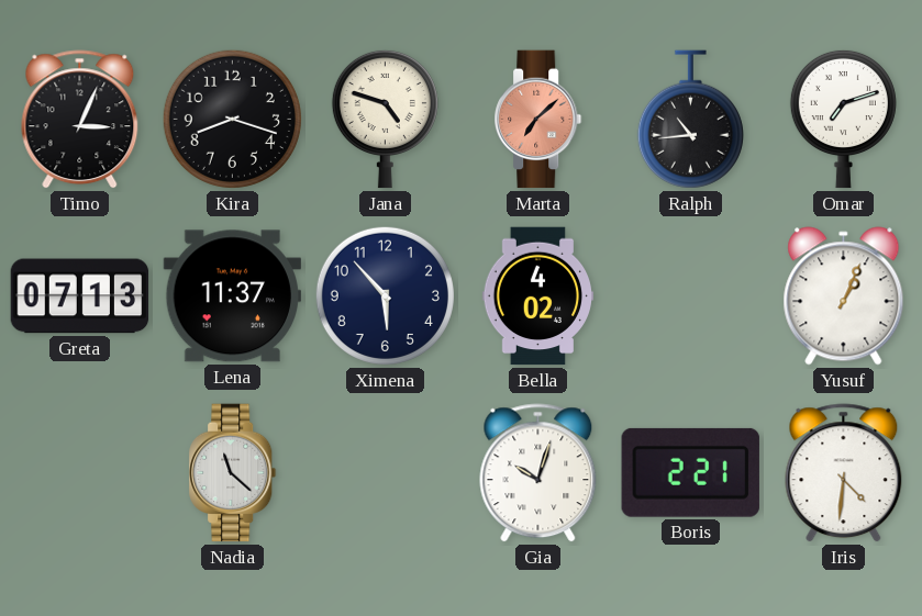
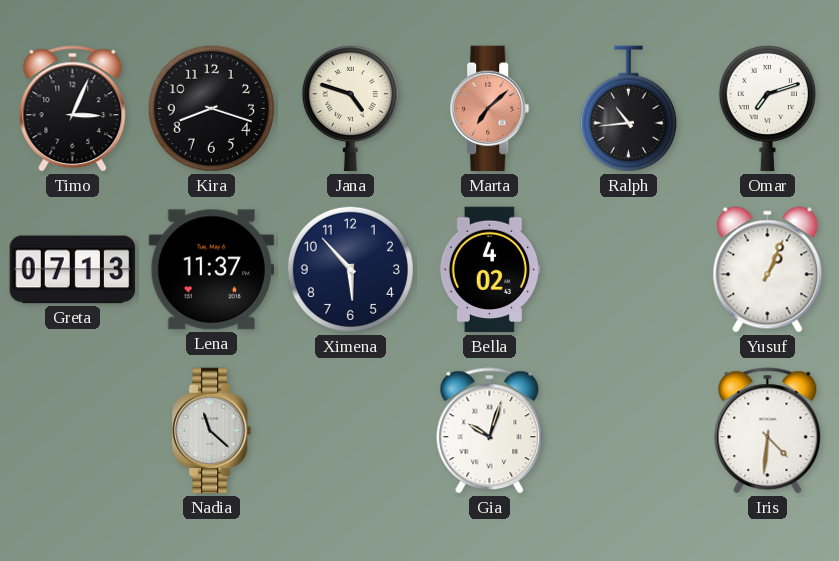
Boris: 2:21 -> none
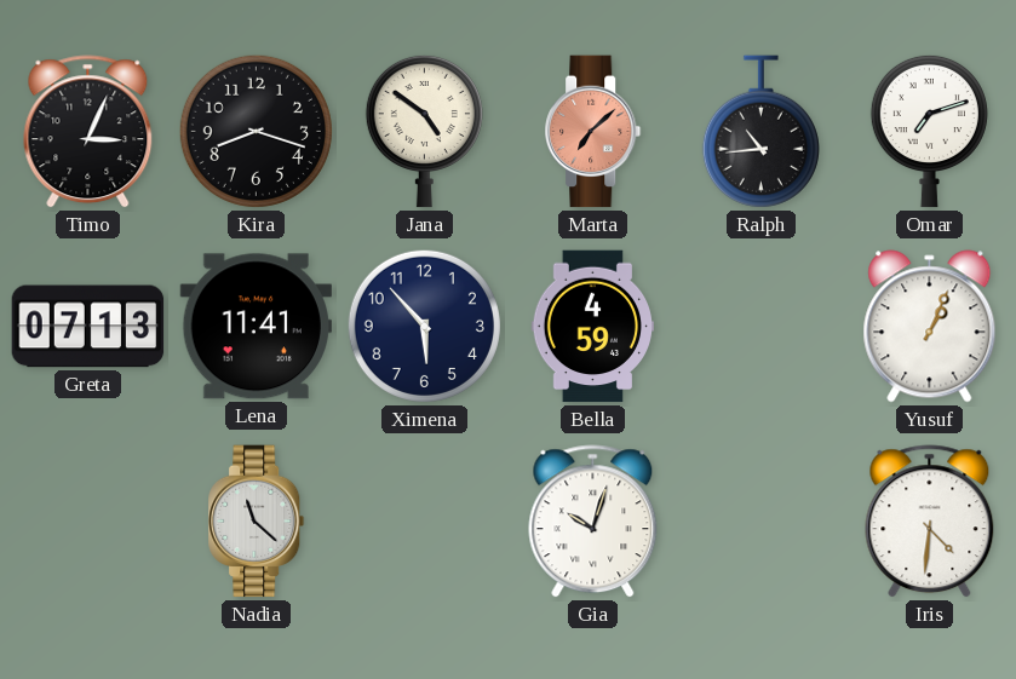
Jana: 4:48 -> 4:51
Lena: 11:37 -> 11:41
Bella: 4:02 -> 4:59
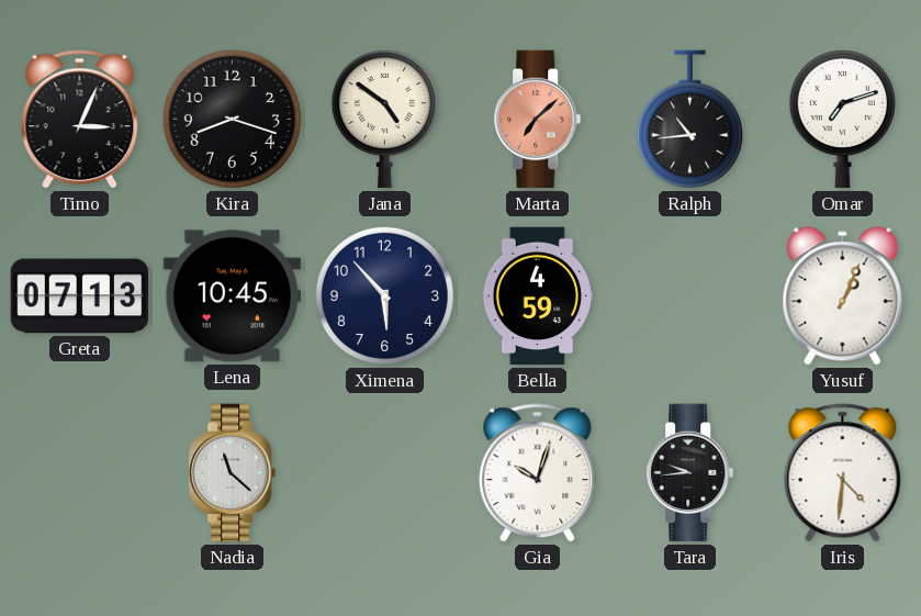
Lena: 11:41 -> 10:45
Tara: none -> 9:44
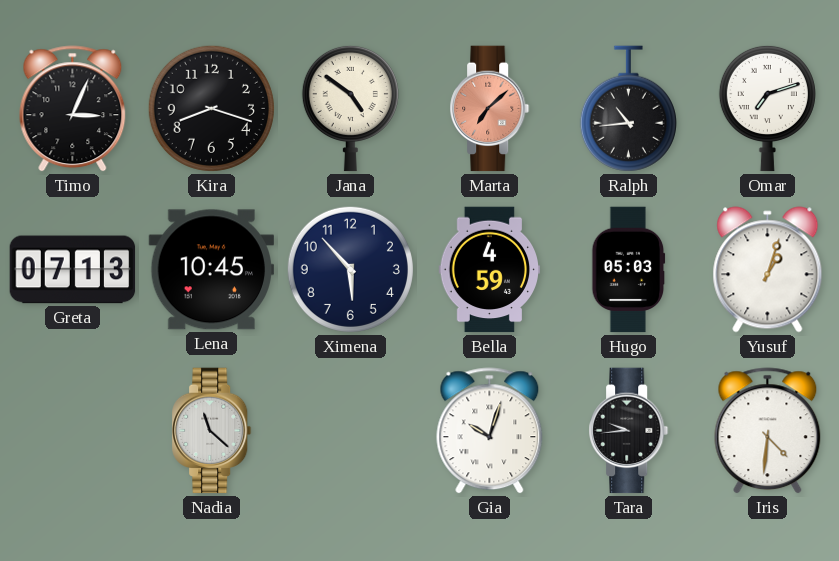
Hugo: none -> 05:03
Yusuf: 1:04 -> 1:03
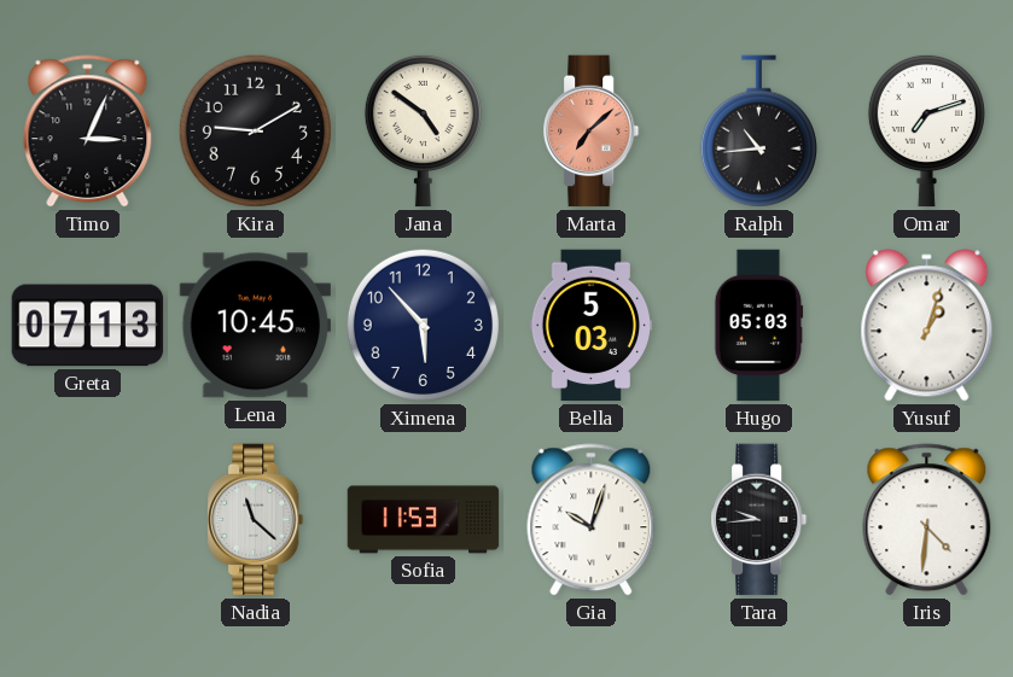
Kira: 8:18 -> 9:10
Bella: 4:59 -> 5:03
Sofia: none -> 11:53
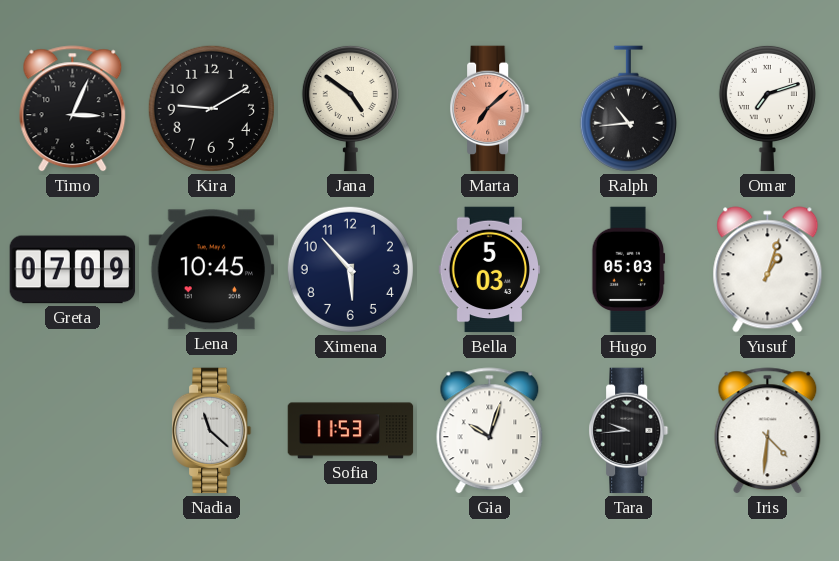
Greta: 07:13 -> 07:09
